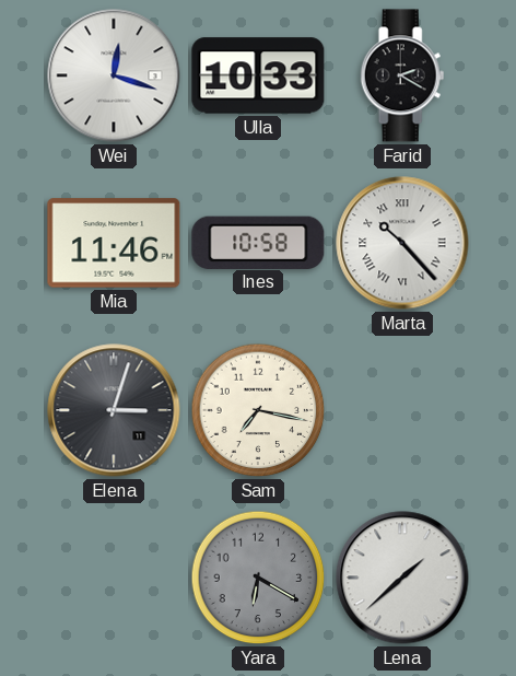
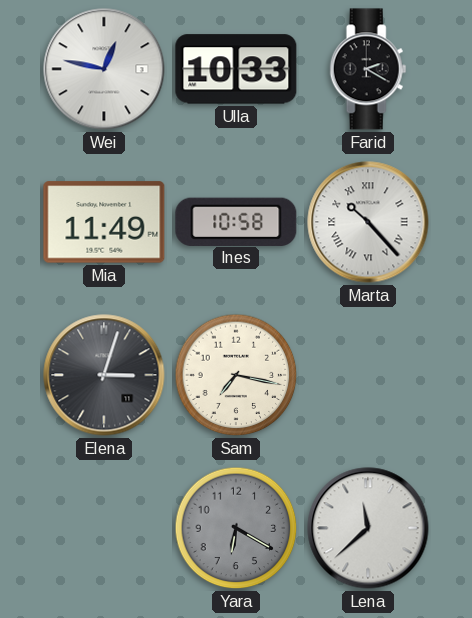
Wei: 12:18 -> 12:47
Mia: 11:46 -> 11:49
Lena: 1:38 -> 11:38
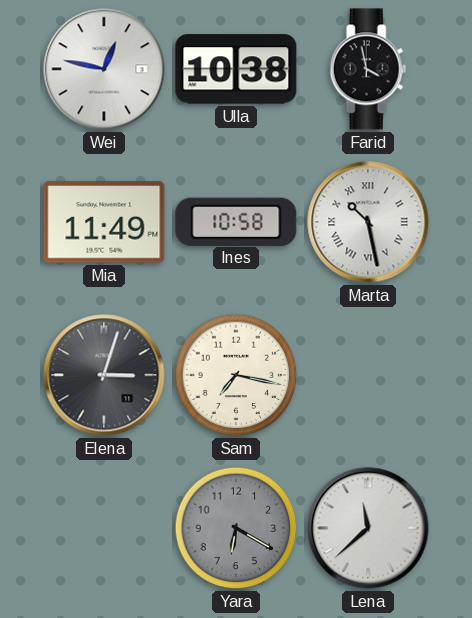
Ulla: 10:33 -> 10:38
Farid: 2:20 -> 3:58
Marta: 10:23 -> 10:28
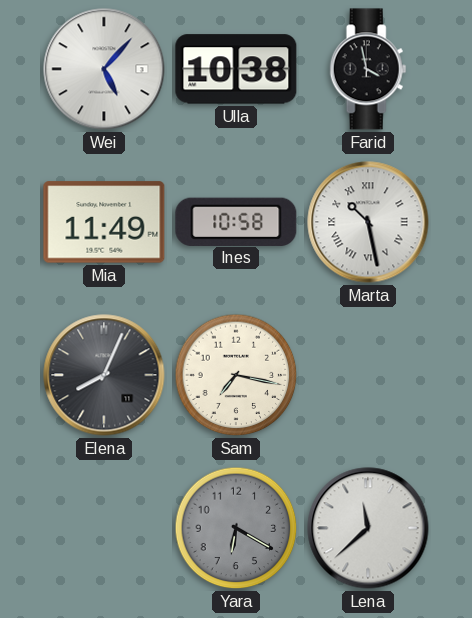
Wei: 12:47 -> 5:07
Elena: 3:03 -> 8:04
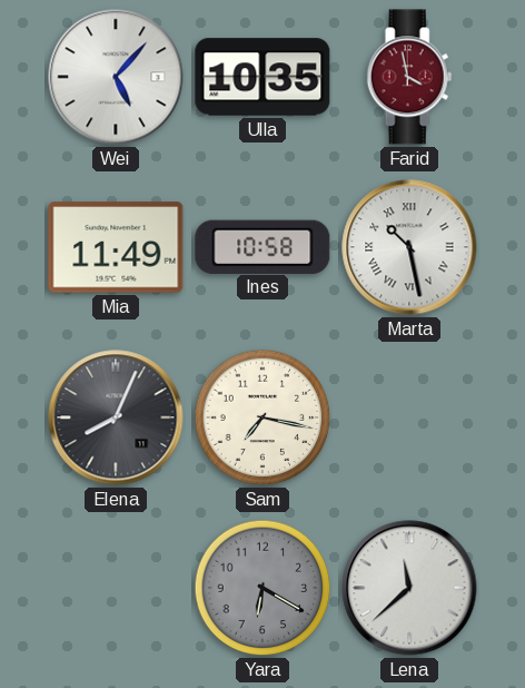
Ulla: 10:38 -> 10:35
Farid dial: black -> burgundy
